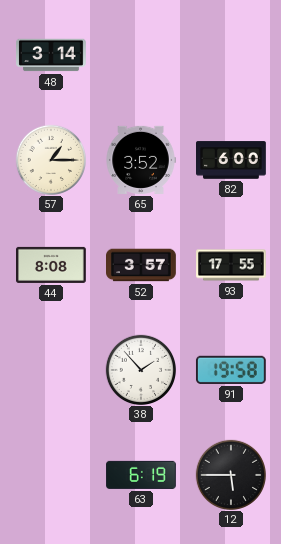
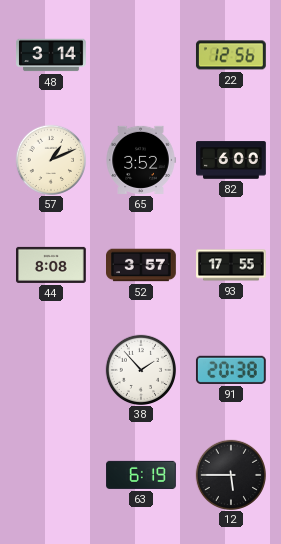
22: none -> 12:56
57: 1:15 -> 1:11
91: 19:58 -> 20:38
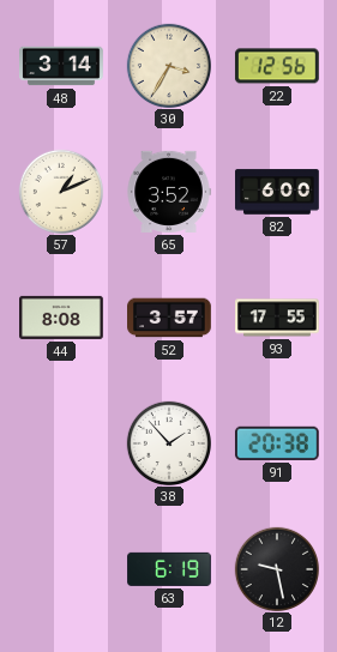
30: none -> 3:35
12: 5:45 -> 9:28
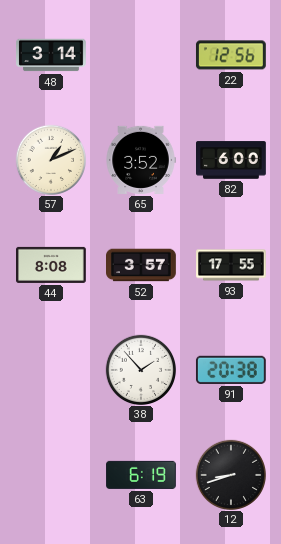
30: 3:35 -> none
12: 9:28 -> 8:42
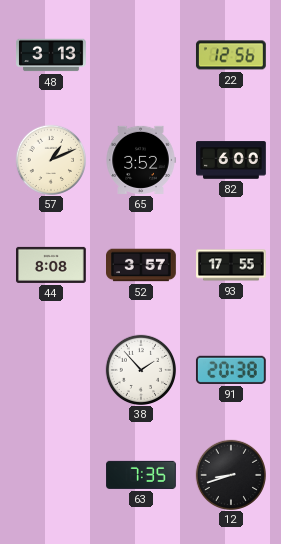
48: 3:14 -> 3:13
63: 6:19 -> 7:35
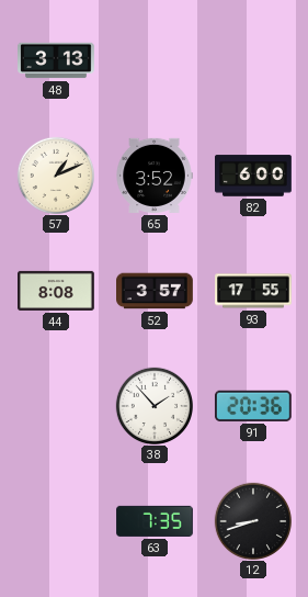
22: 12:56 -> none
91: 20:38 -> 20:36
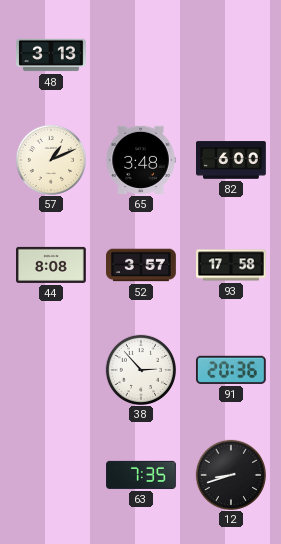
65: 3:52 -> 3:48
93: 17:55 -> 17:58
38: 1:53 -> 2:53
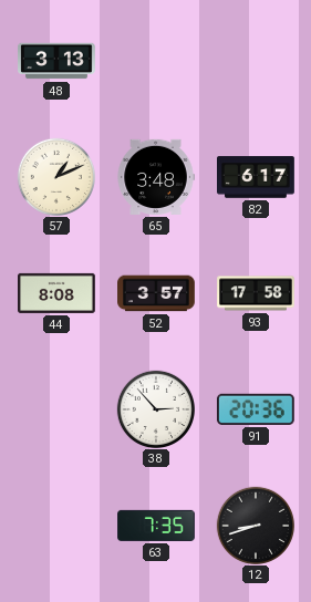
82: 6:00 -> 6:17
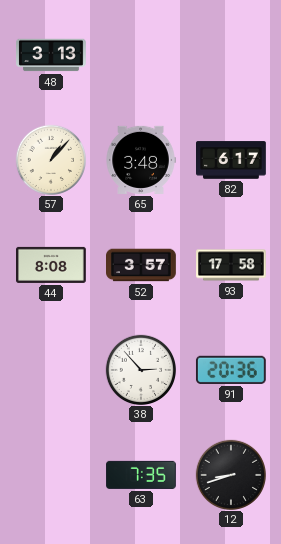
57: 1:11 -> 1:07
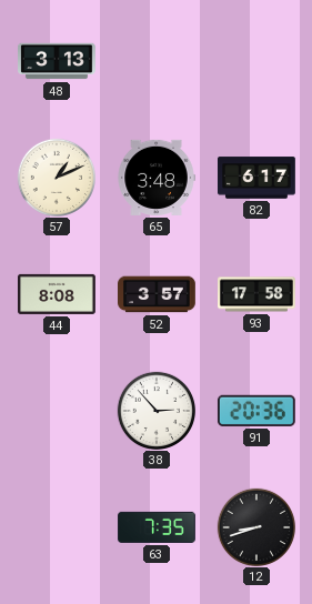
57: 1:07 -> 1:11
